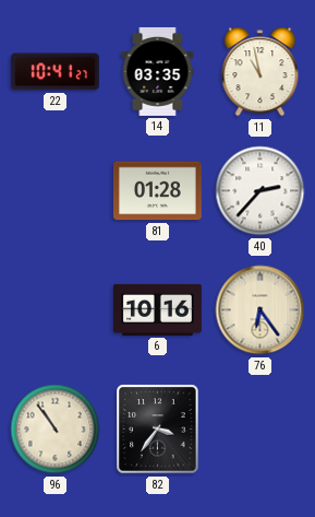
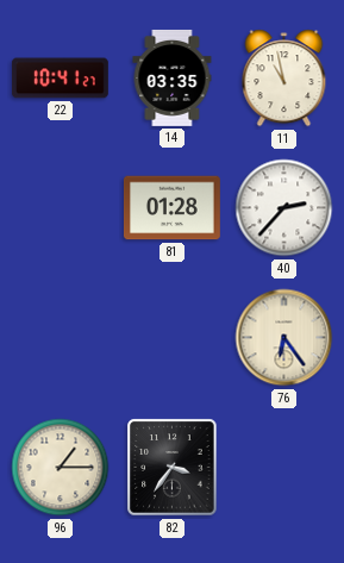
6: 10:16 -> none
96: 10:54 -> 1:15
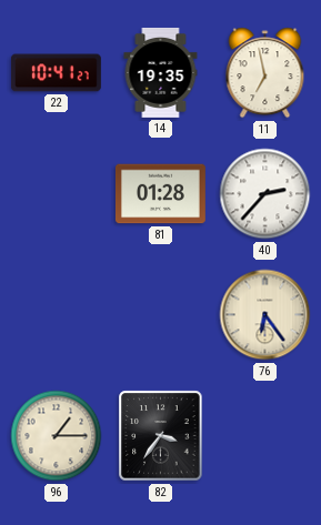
14: 03:35 -> 19:35
11: 10:58 -> 6:58
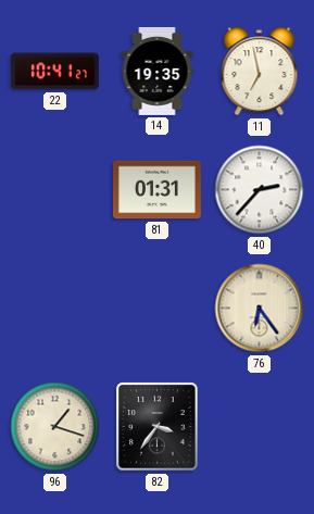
81: 01:28 -> 01:31
96: 1:15 -> 1:18
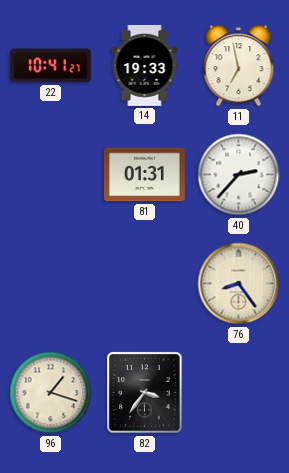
14: 19:35 -> 19:33
76: 6:24 -> 8:24
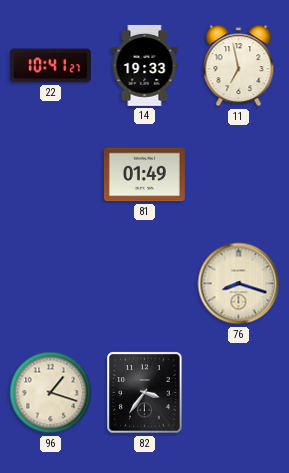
81: 01:31 -> 01:49
40: 2:37 -> none
76: 8:24 -> 8:18
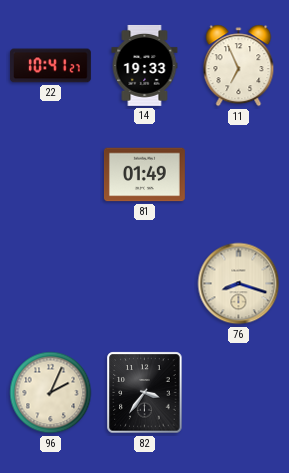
11: 6:58 -> 6:56
96: 1:18 -> 2:04
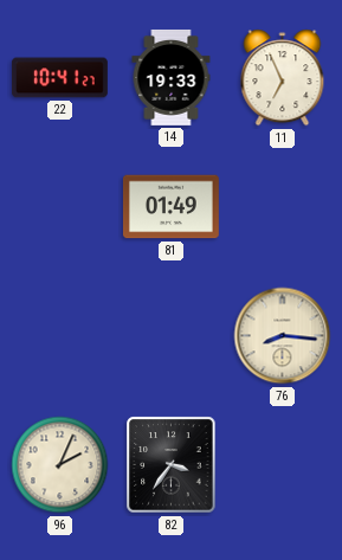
76: 8:18 -> 8:16
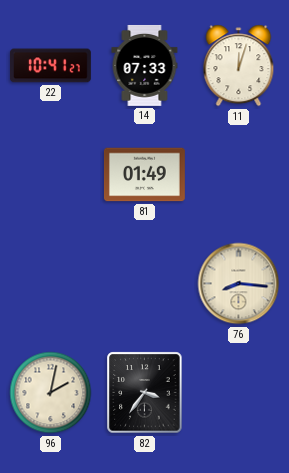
14: 19:33 -> 07:33
11: 6:56 -> 12:03
96: 2:04 -> 2:02
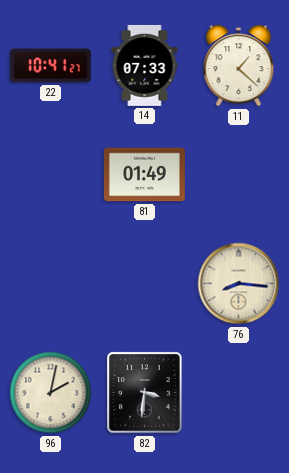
11: 12:03 -> 1:22
82: 3:36 -> 3:31
